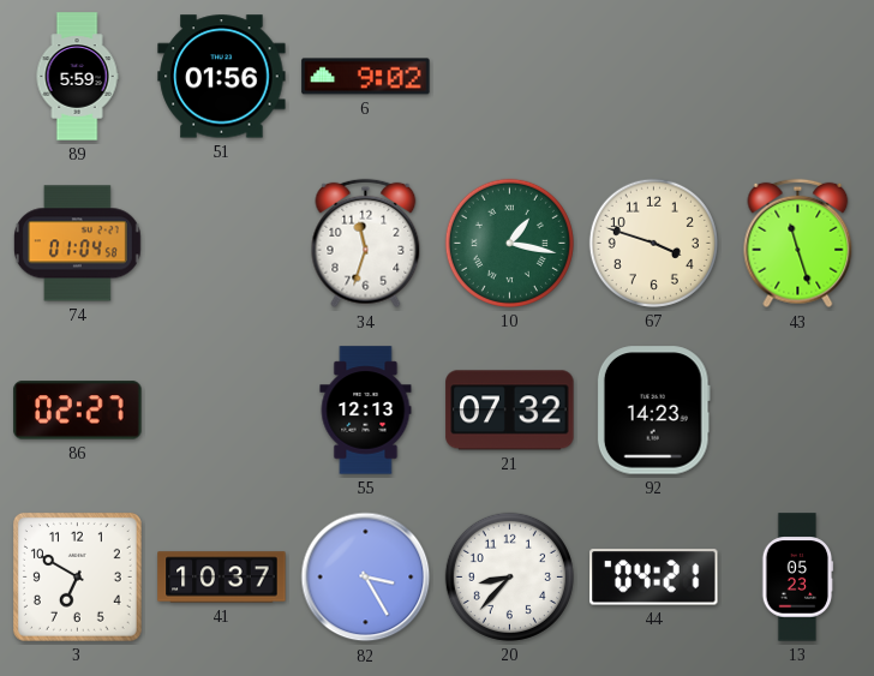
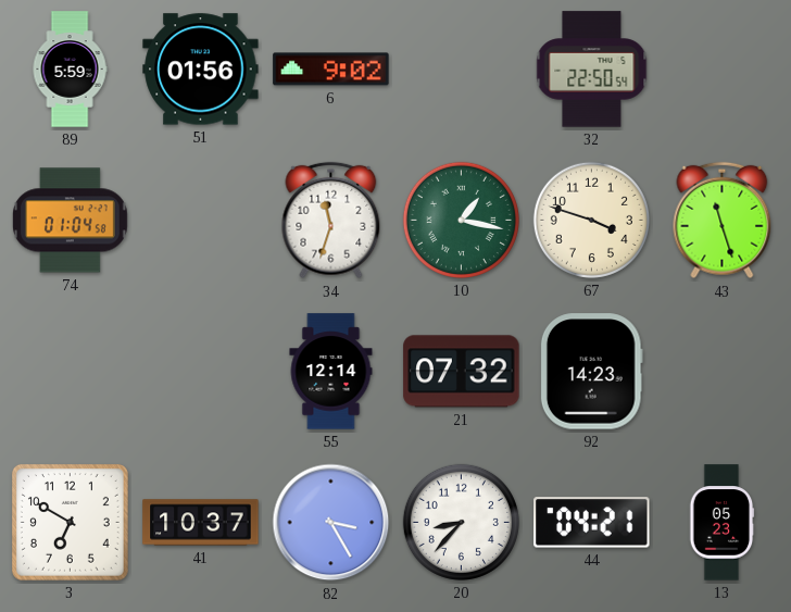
32: none -> 22:50
86: 02:27 -> none
55: 12:13 -> 12:14
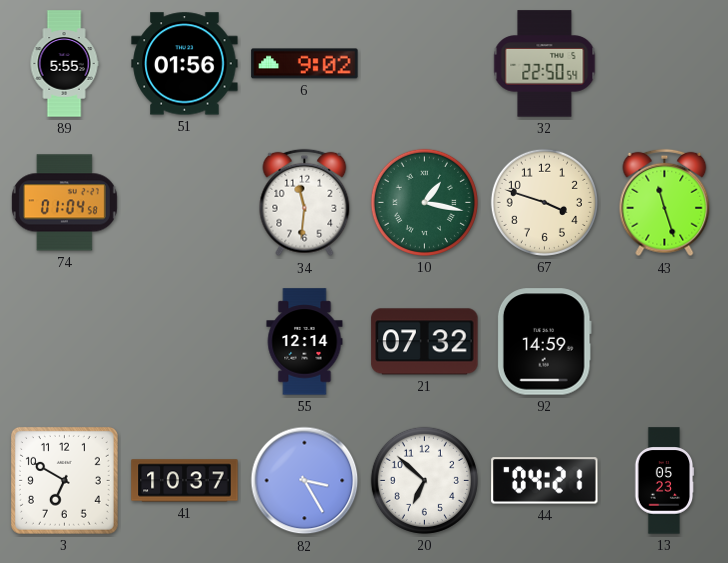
89: 5:59 -> 5:55
34: 11:33 -> 11:31
92: 14:23 -> 14:59
20: 8:37 -> 6:52
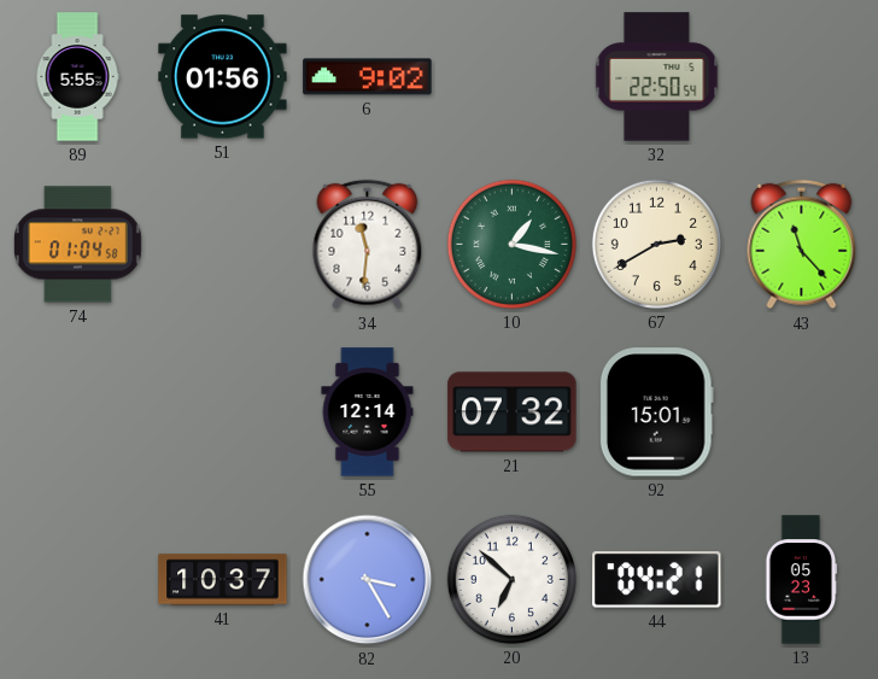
67: 3:48 -> 2:40
43: 11:27 -> 11:23
92: 14:59 -> 15:01
3: 6:50 -> none
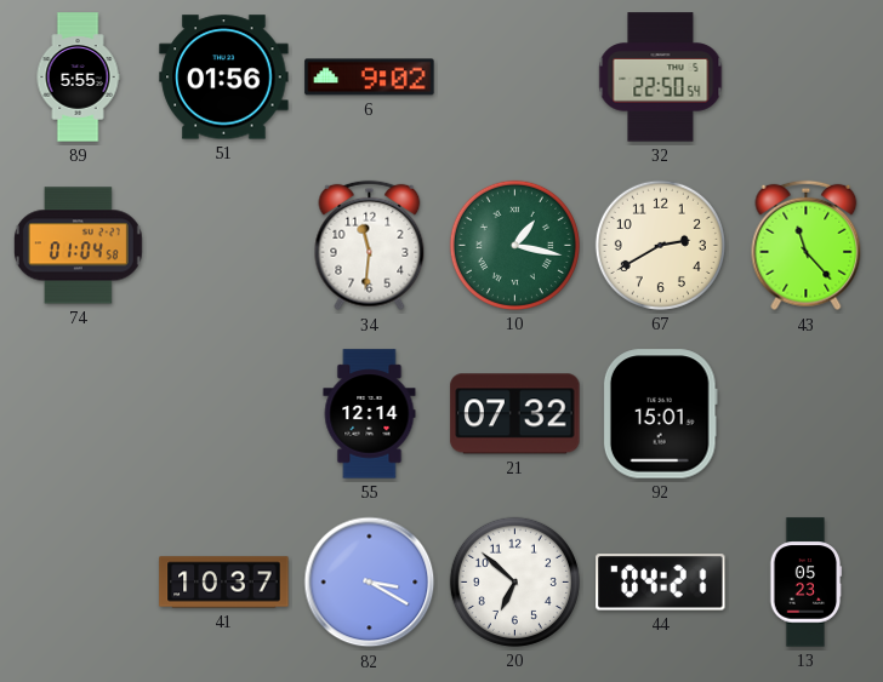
82: 3:25 -> 3:20
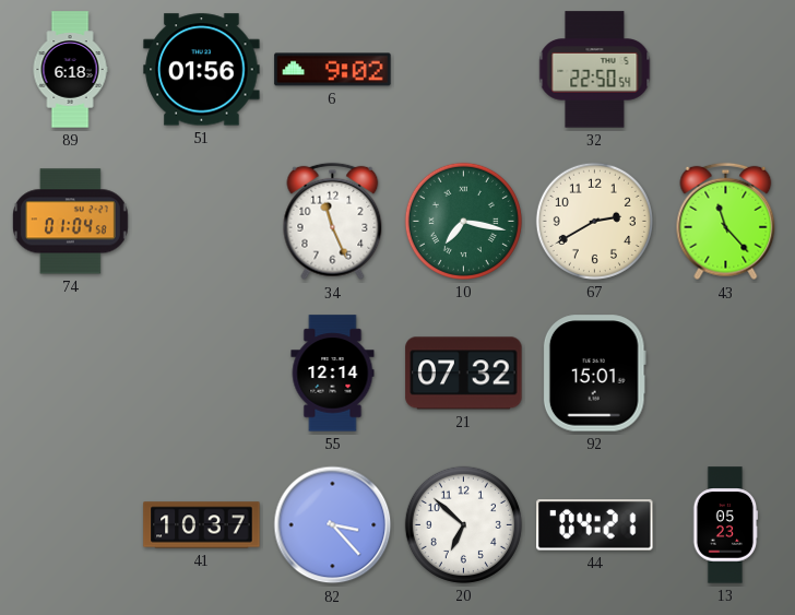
89: 5:55 -> 6:18
34: 11:31 -> 11:26
10: 1:17 -> 7:17
82: 3:20 -> 3:23
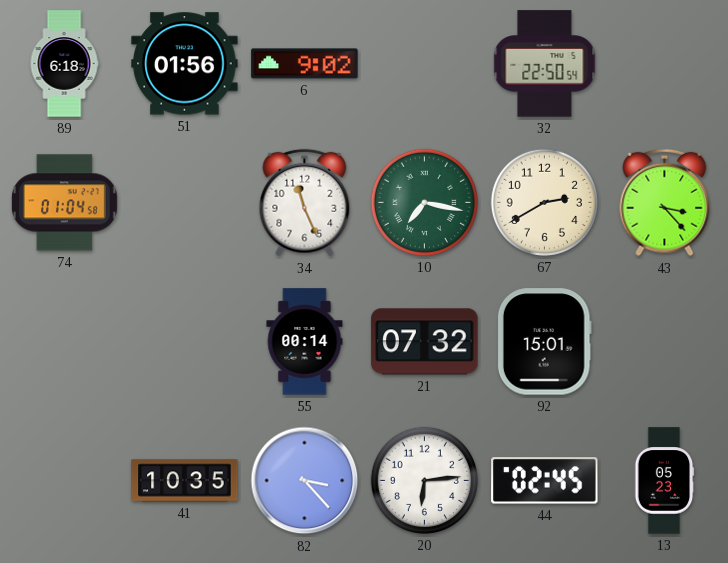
43: 11:23 -> 3:23
55: 12:14 -> 00:14
41: 10:37 -> 10:35
20: 6:52 -> 6:14
44: 04:21 -> 02:45
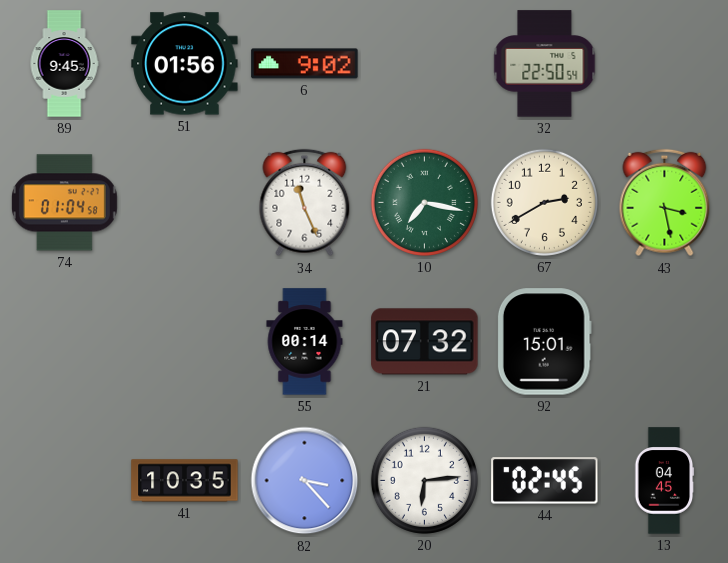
89: 6:18 -> 9:45
43: 3:23 -> 3:28
13: 05:23 -> 04:45
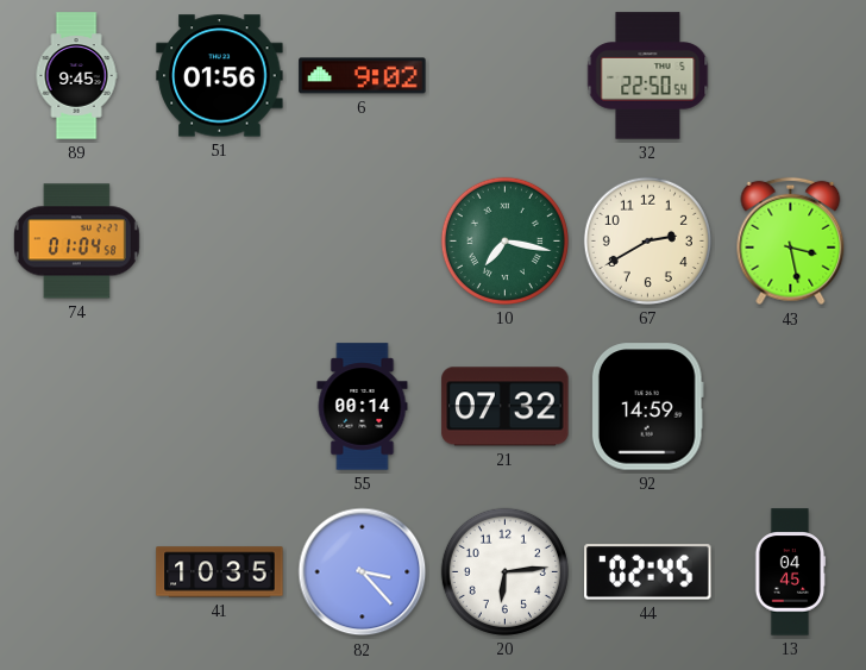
34: 11:26 -> none
92: 15:01 -> 14:59
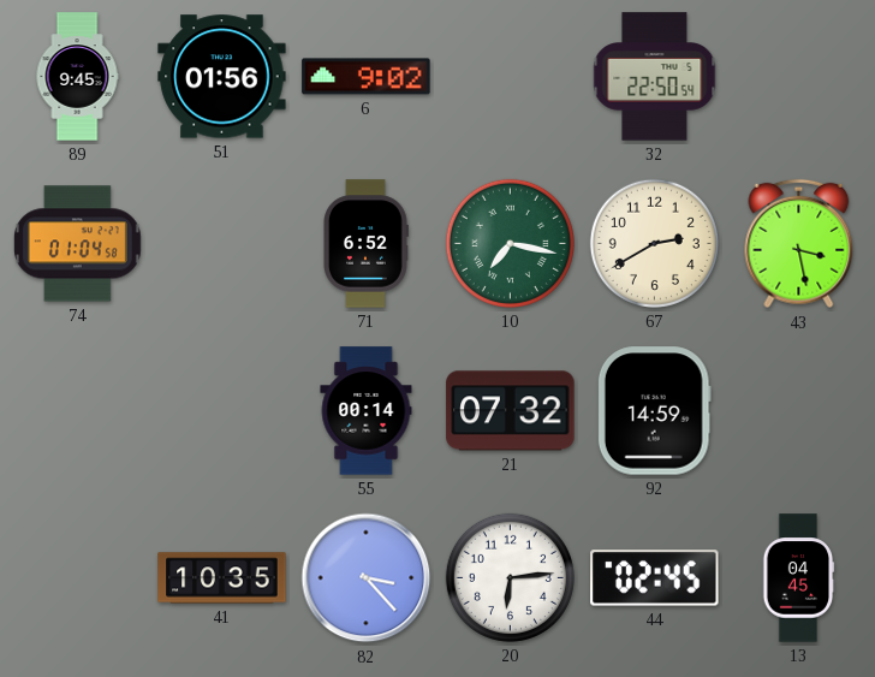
71: none -> 6:52
